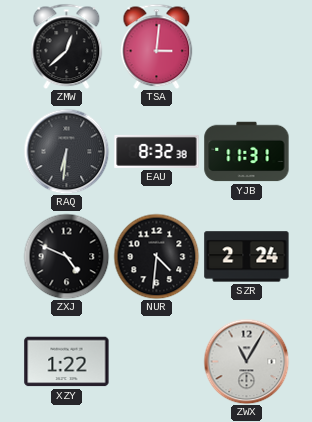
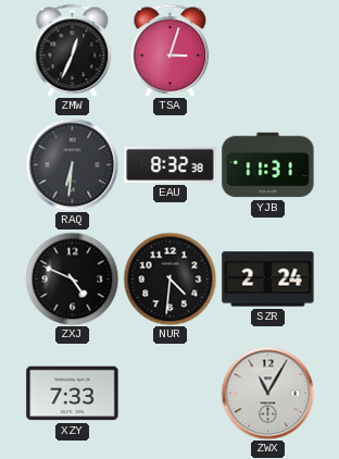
ZMW: 12:38 -> 12:34
TSA: 3:01 -> 3:03
XZY: 1:22 -> 7:33
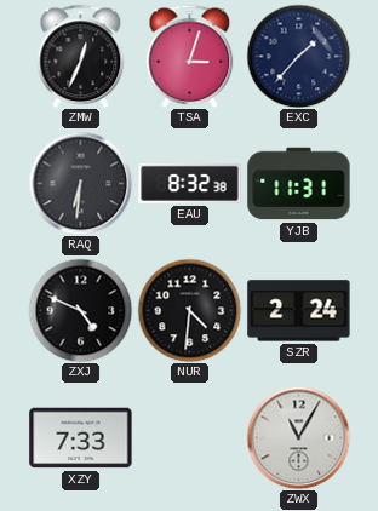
EXC: none -> 1:37
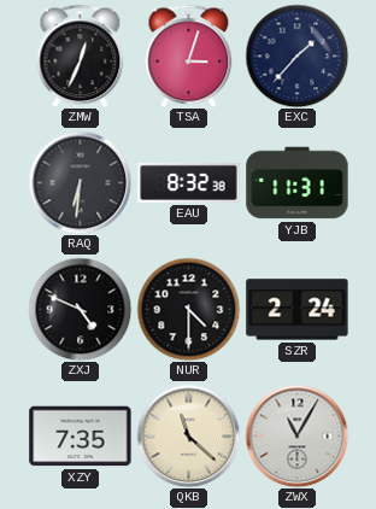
NUR: 4:31 -> 4:30
XZY: 7:33 -> 7:35
QKB: none -> 11:22
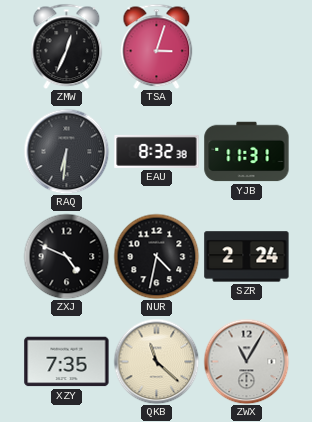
EXC: 1:37 -> none
NUR: 4:30 -> 4:32
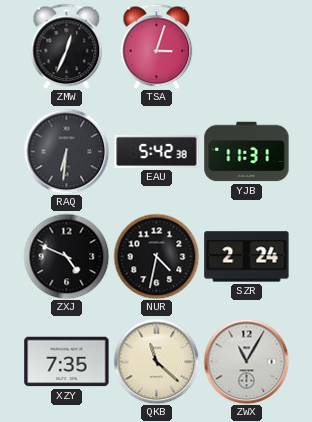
EAU: 8:32 -> 5:42
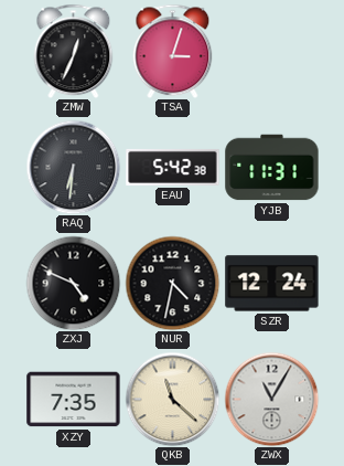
SZR: 2:24 -> 12:24
